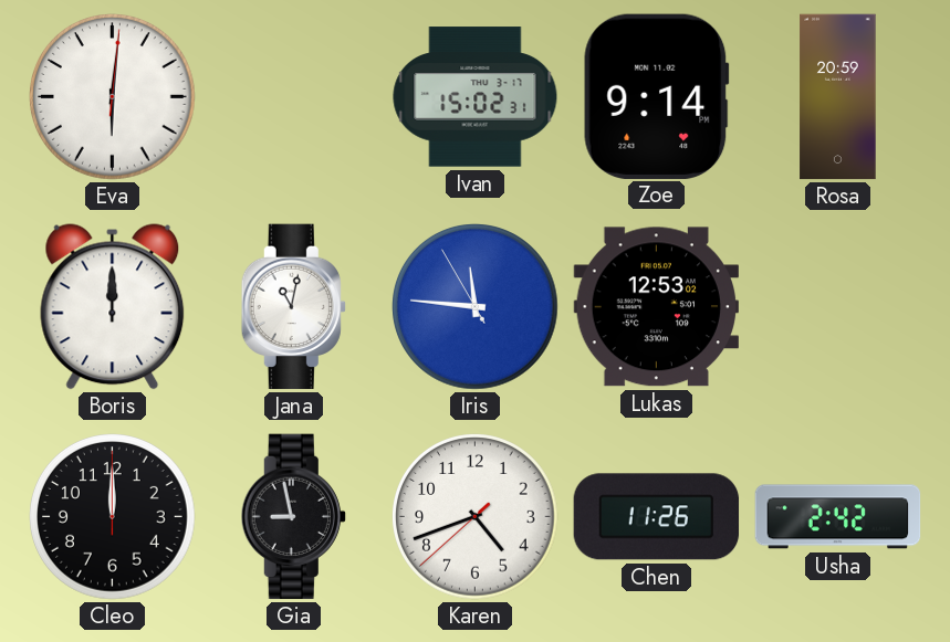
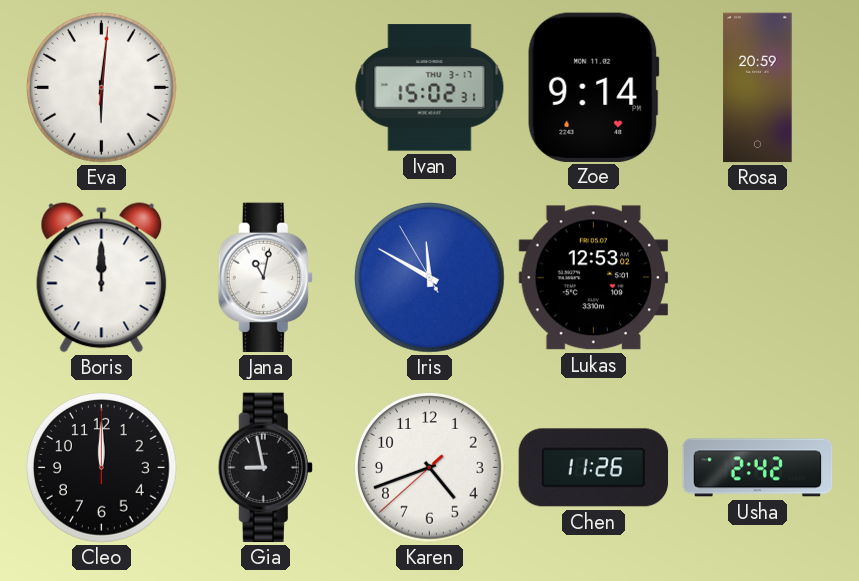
Iris: 11:45 -> 11:49
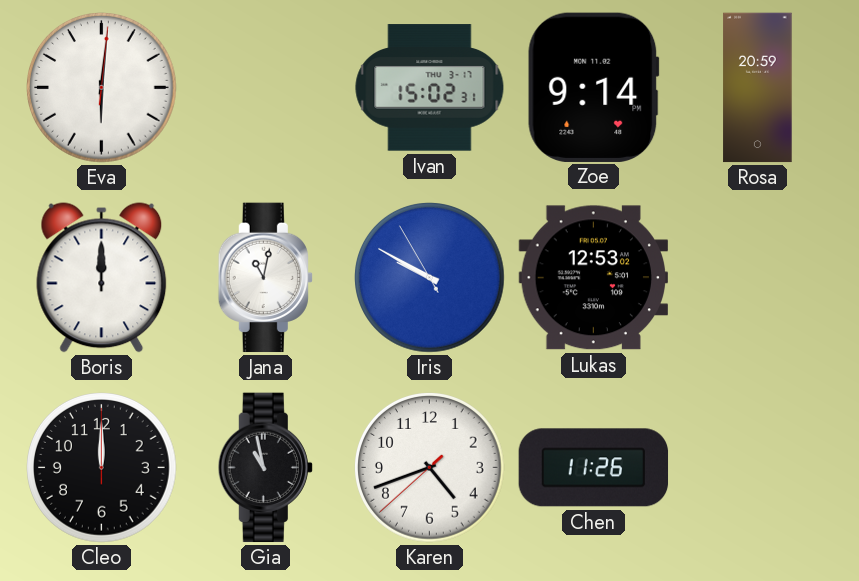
Iris: 11:49 -> 9:49
Gia: 8:58 -> 10:58
Usha: 2:42 -> none
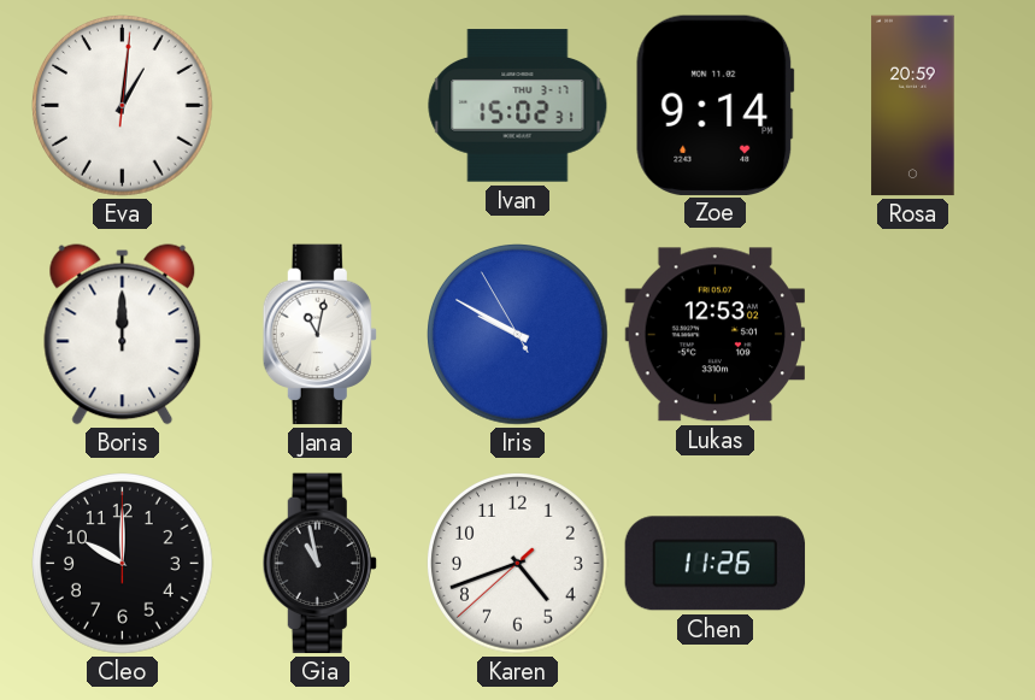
Eva: 6:01 -> 1:01
Cleo: 12:00 -> 10:00
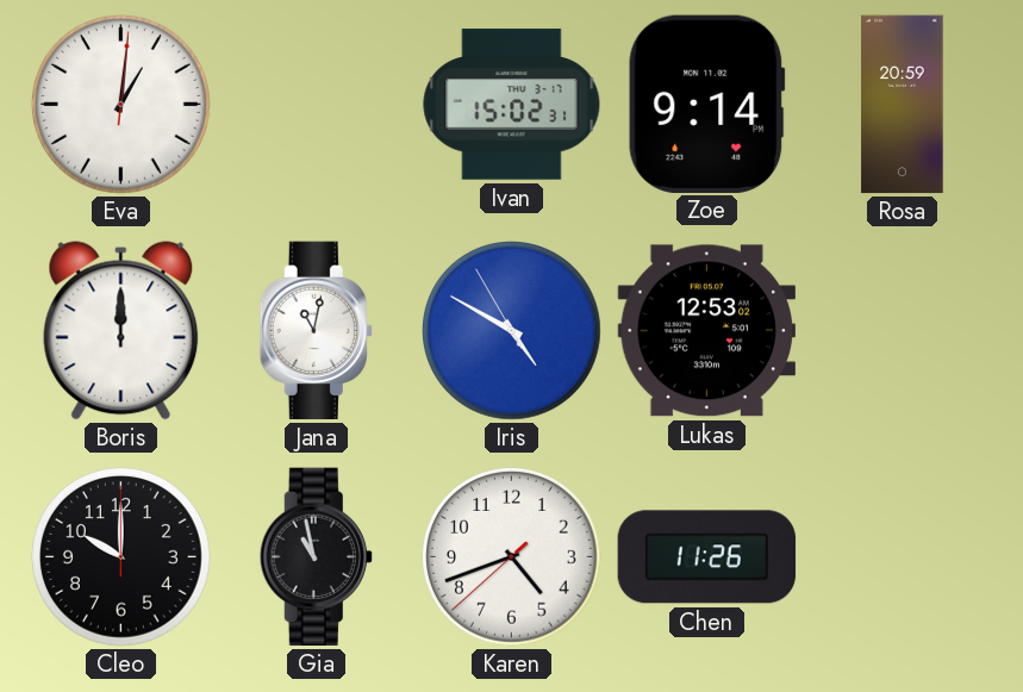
Iris: 9:49 -> 4:49
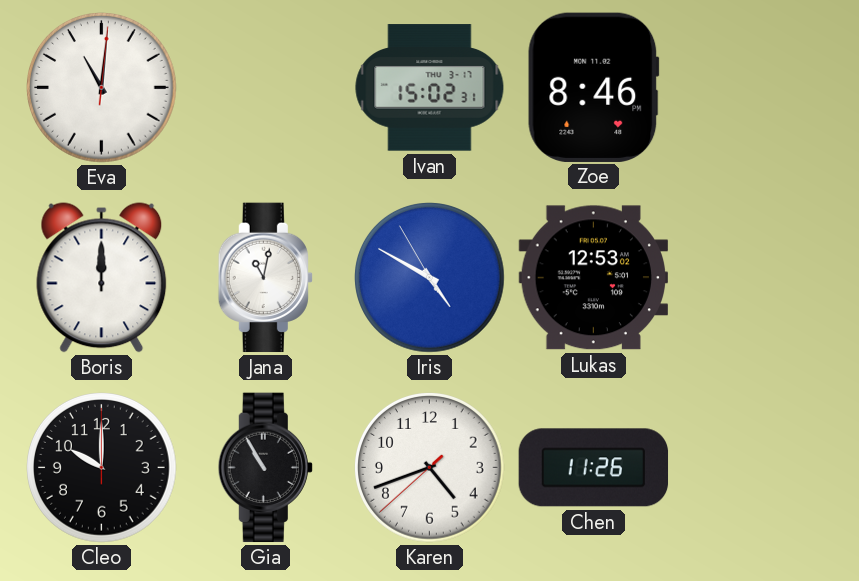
Eva: 1:01 -> 11:01
Zoe: 9:14 -> 8:46
Rosa: 20:59 -> none
Gia: 10:58 -> 10:55
